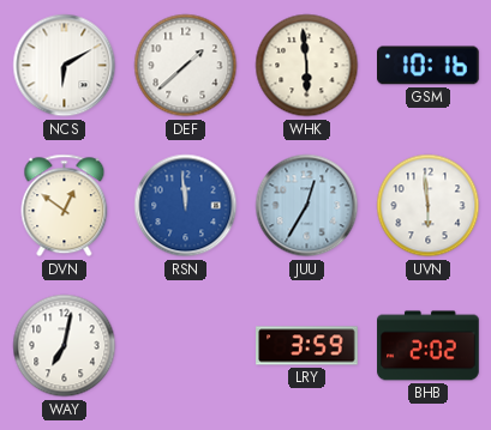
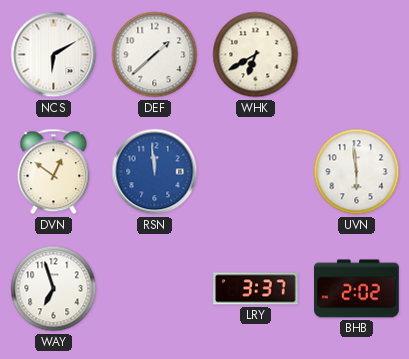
WHK: 5:59 -> 6:40
GSM: 10:16 -> none
JUU: 12:35 -> none
WAY: 7:02 -> 6:57
LRY: 3:59 -> 3:37
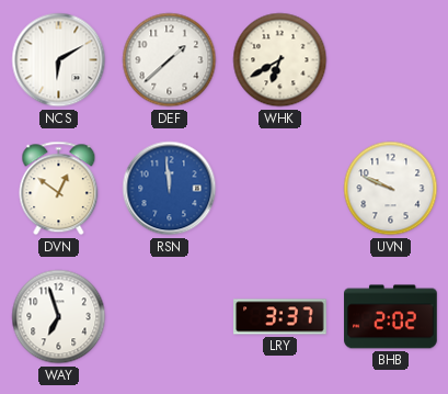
UVN: 5:59 -> 9:49
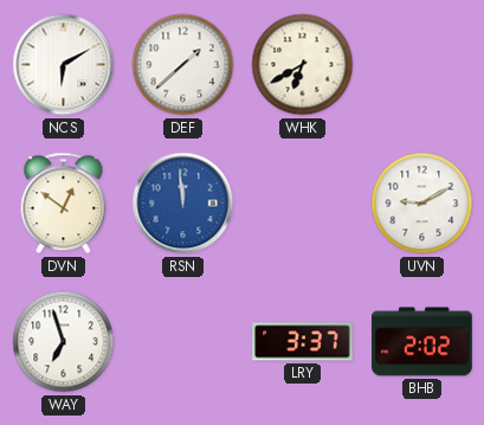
UVN: 9:49 -> 9:10
